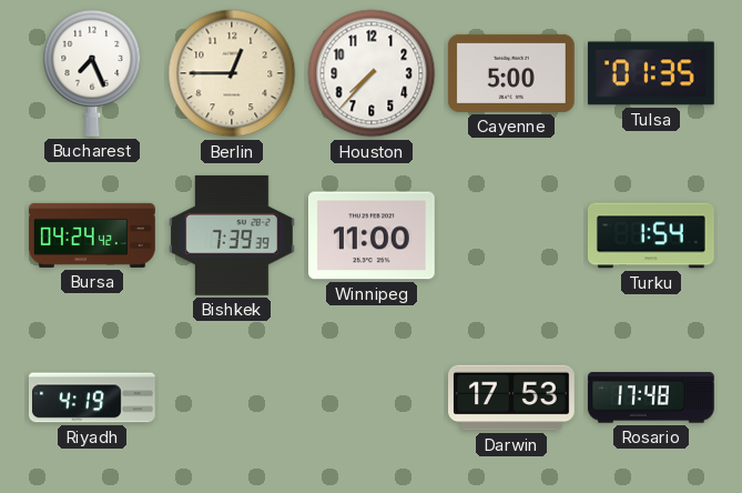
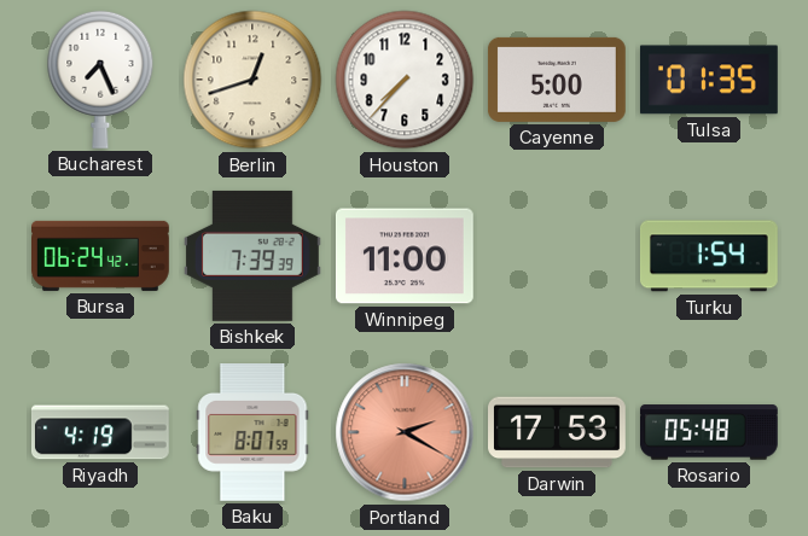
Berlin: 12:45 -> 12:42
Bursa: 04:24 -> 06:24
Baku: none -> 8:07
Portland: none -> 2:20
Rosario: 17:48 -> 05:48
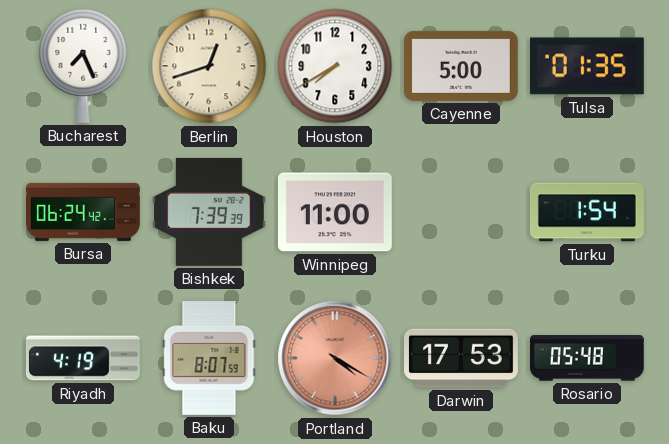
Houston: 7:37 -> 7:40
Portland: 2:20 -> 4:20
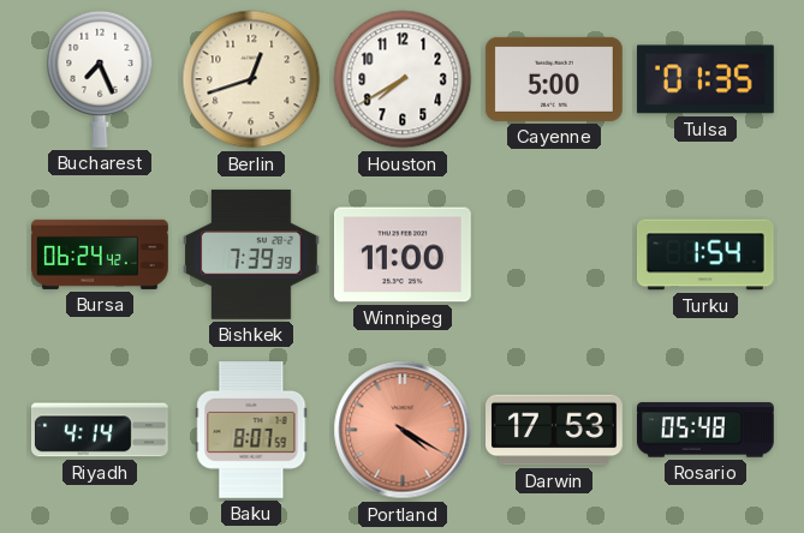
Riyadh: 4:19 -> 4:14
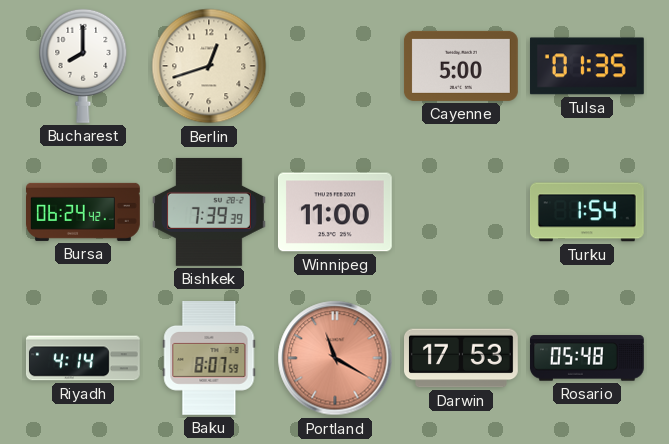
Bucharest: 7:26 -> 8:00
Houston: 7:40 -> none
Portland: 4:20 -> 11:20
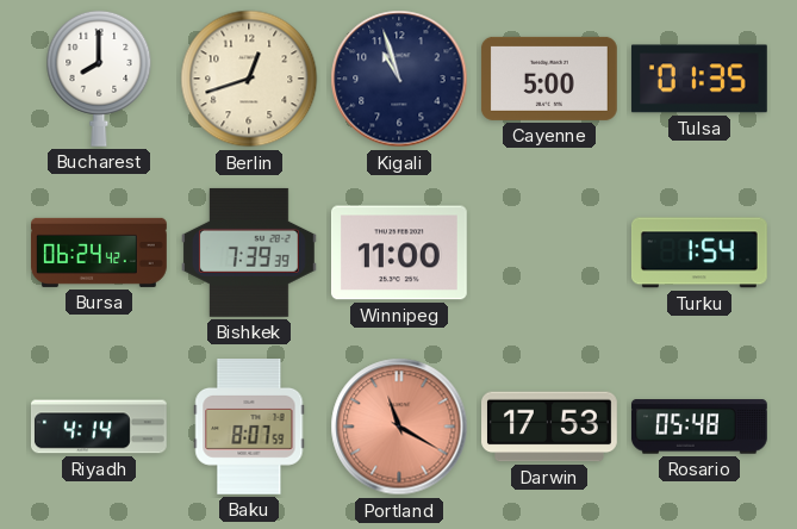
Kigali: none -> 10:57
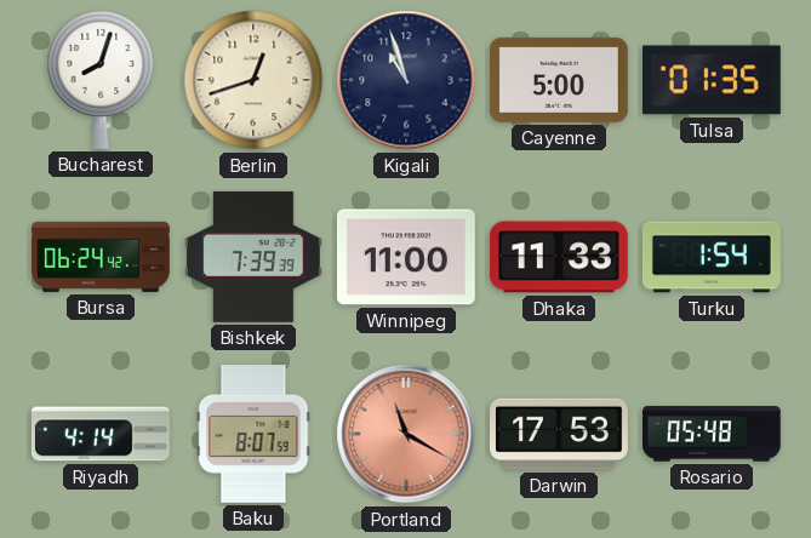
Bucharest: 8:00 -> 8:03
Dhaka: none -> 11:33
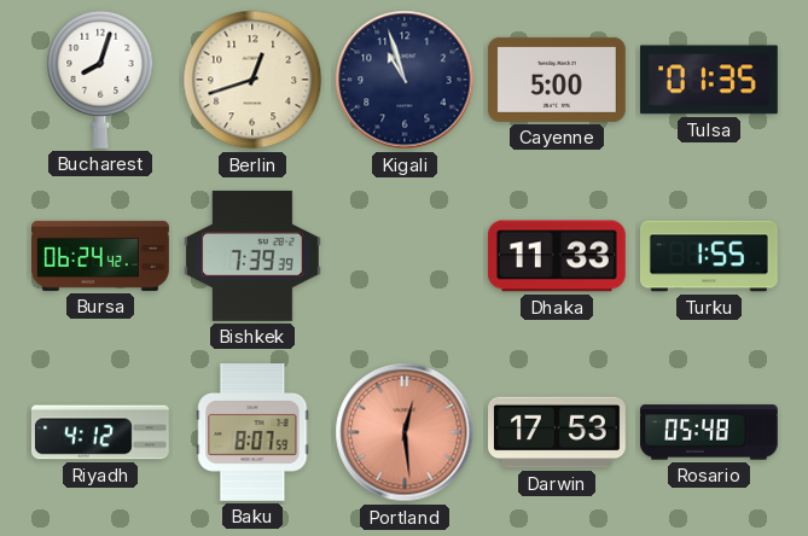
Winnipeg: 11:00 -> none
Turku: 1:54 -> 1:55
Riyadh: 4:14 -> 4:12
Portland: 11:20 -> 12:29
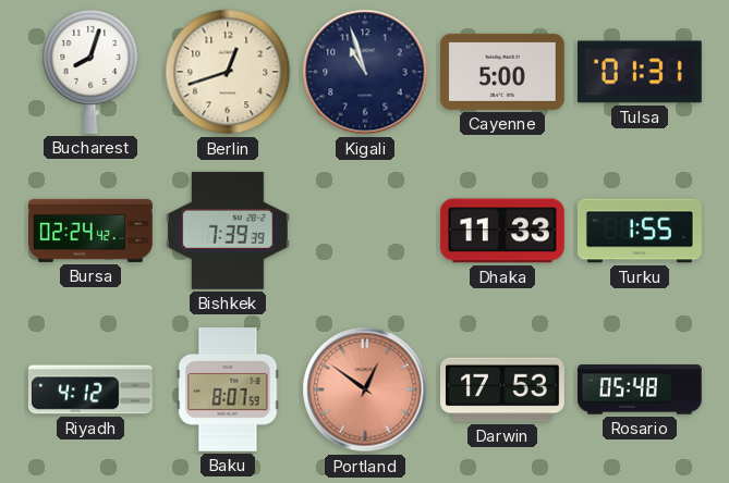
Tulsa: 01:35 -> 01:31
Bursa: 06:24 -> 02:24
Portland: 12:29 -> 12:51
